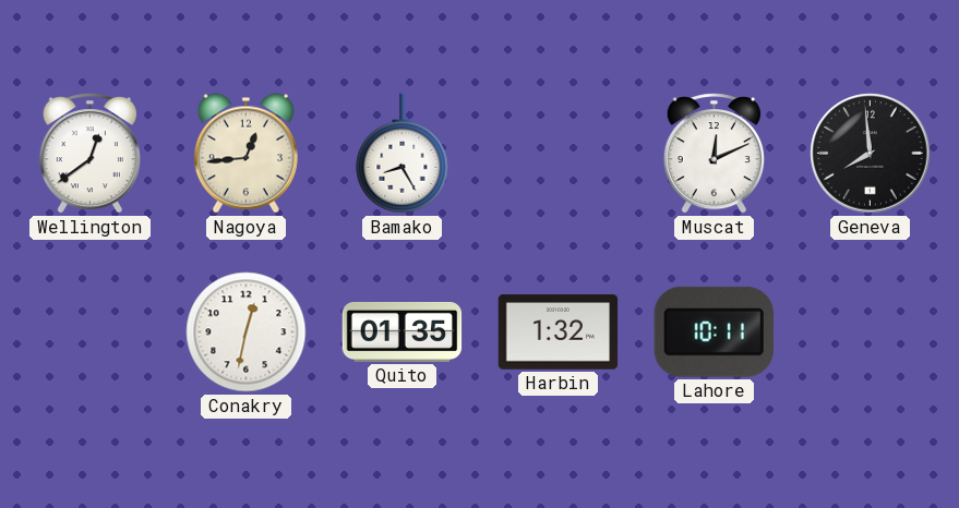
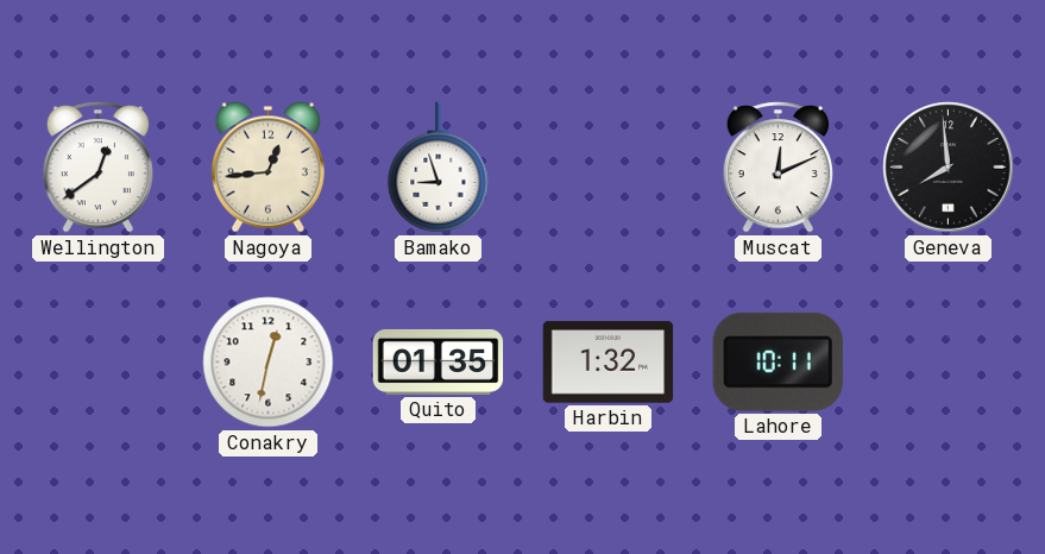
Bamako: 8:25 -> 8:57
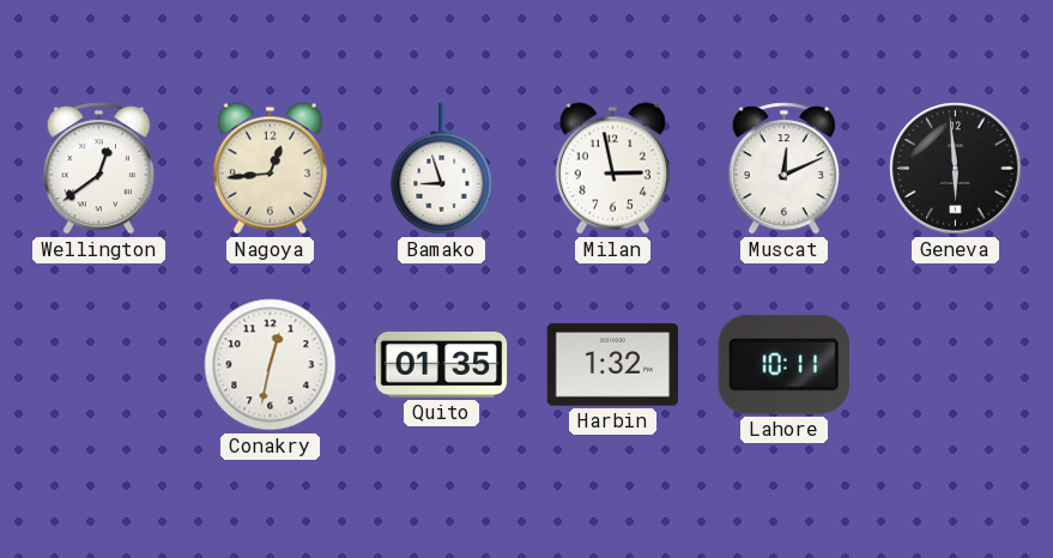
Milan: none -> 2:58
Geneva: 7:59 -> 5:59
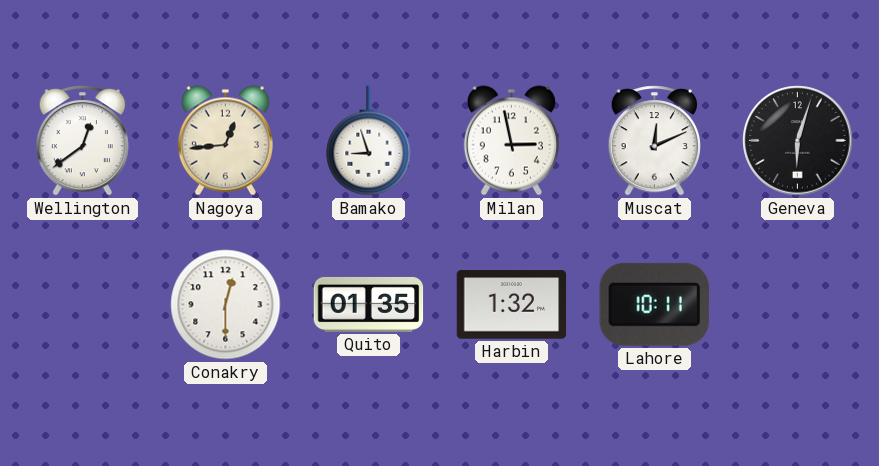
Geneva: 5:59 -> 6:03
Conakry: 12:32 -> 12:30
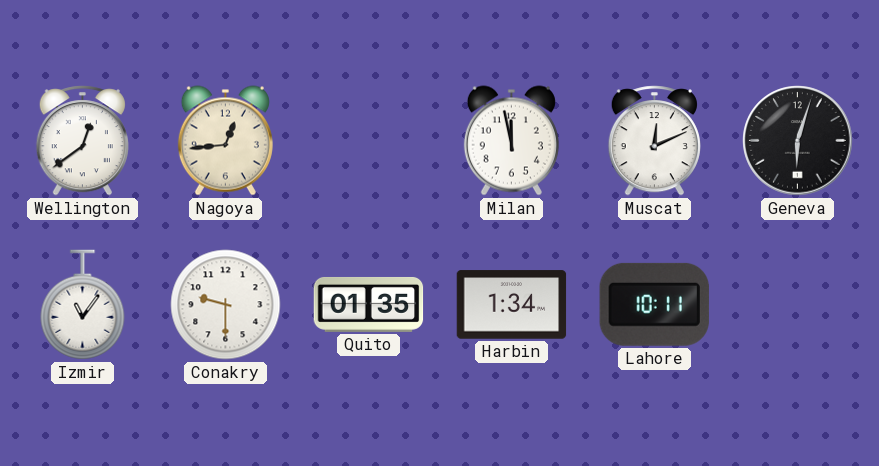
Bamako: 8:57 -> none
Milan: 2:58 -> 11:58
Izmir: none -> 11:06
Conakry: 12:30 -> 9:30
Harbin: 1:32 -> 1:34
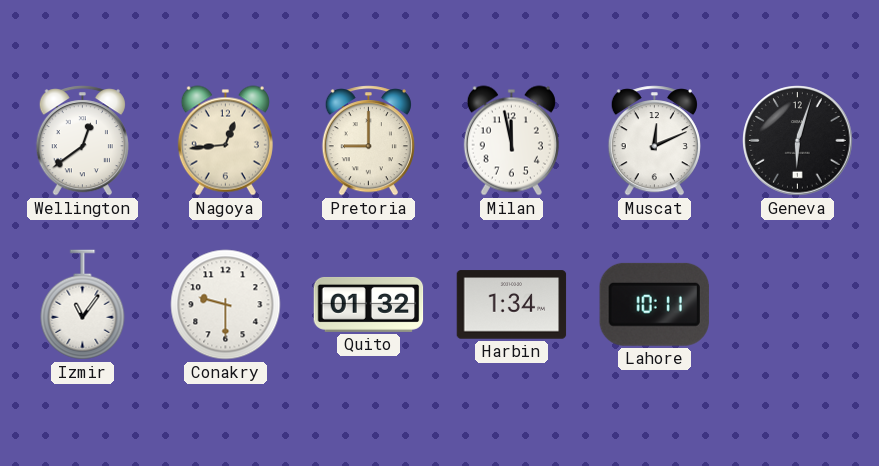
Pretoria: none -> 9:00
Quito: 01:35 -> 01:32
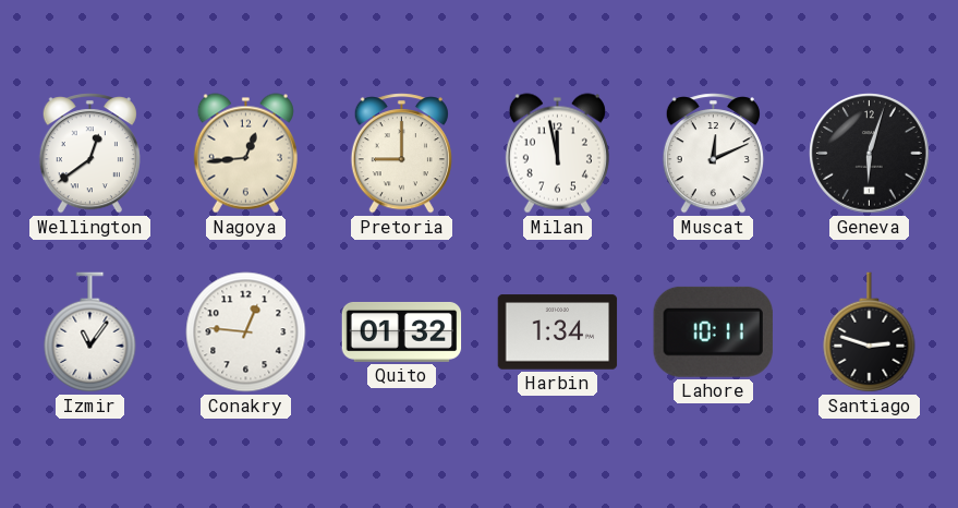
Conakry: 9:30 -> 12:46
Santiago: none -> 2:48
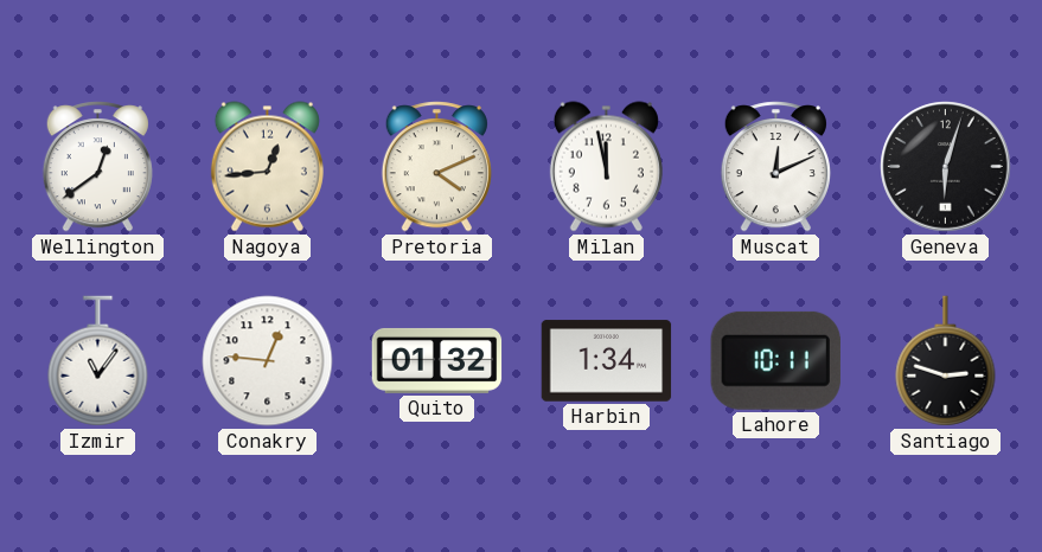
Pretoria: 9:00 -> 4:11
